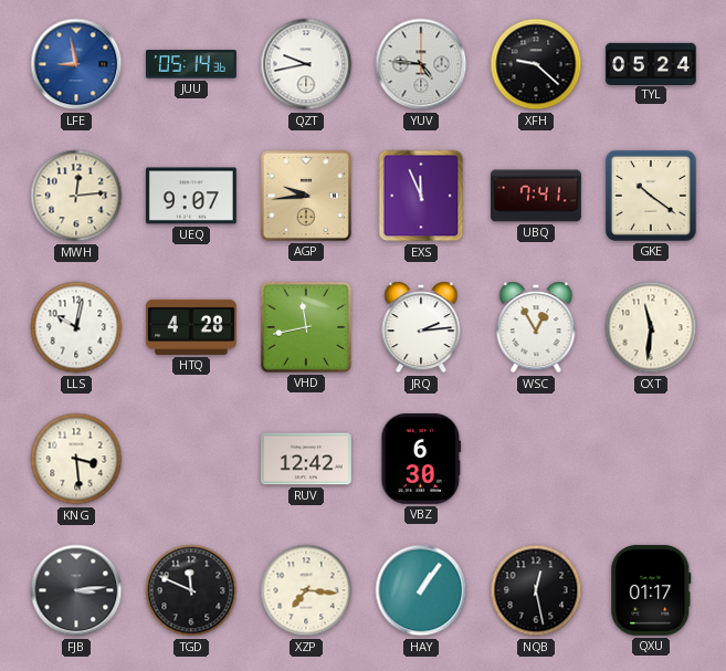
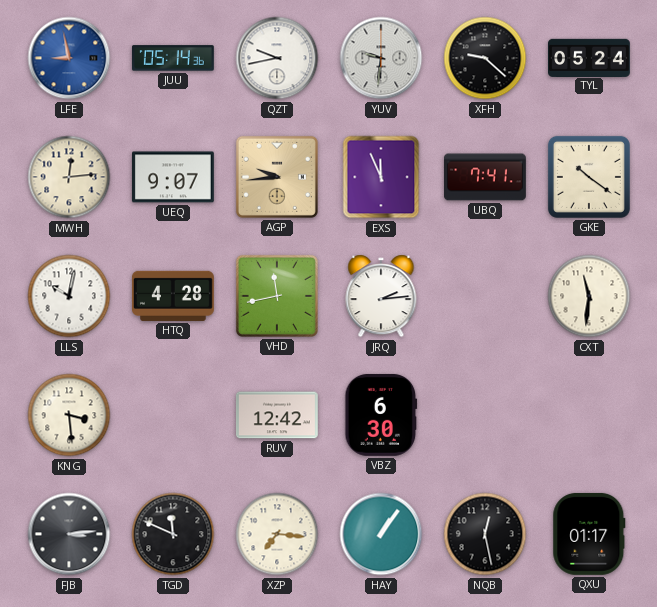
YUV: 4:46 -> 9:31
WSC: 12:55 -> none
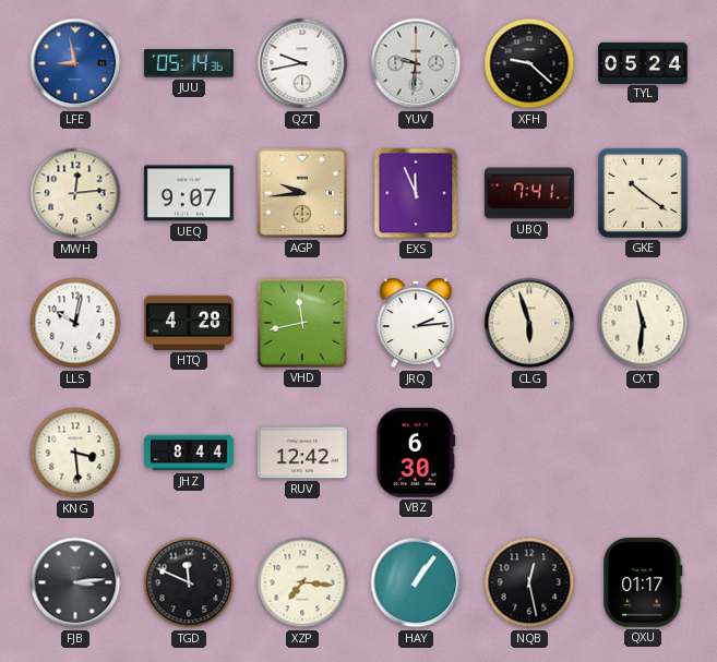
CLG: none -> 5:57
JHZ: none -> 8:44
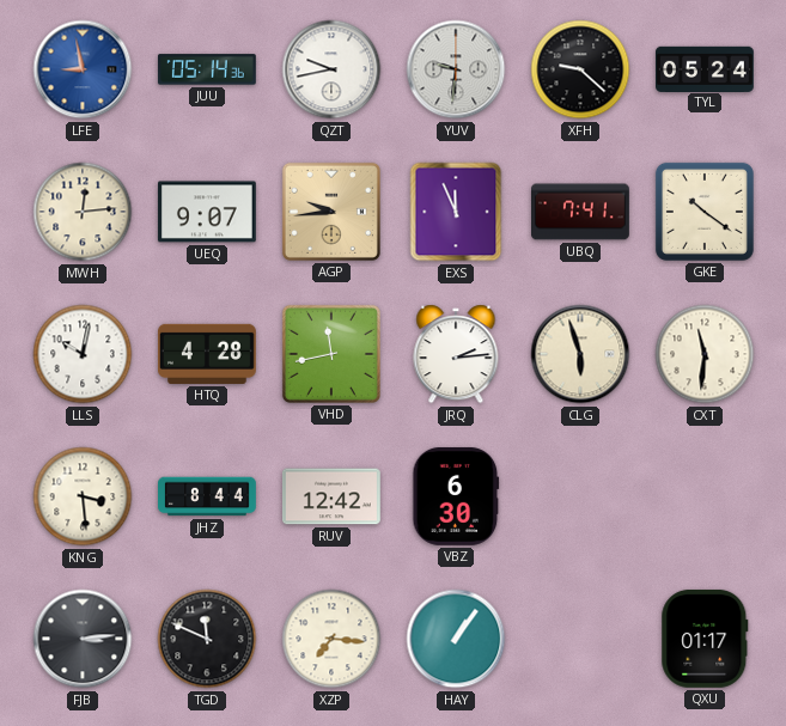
NQB: 12:28 -> none
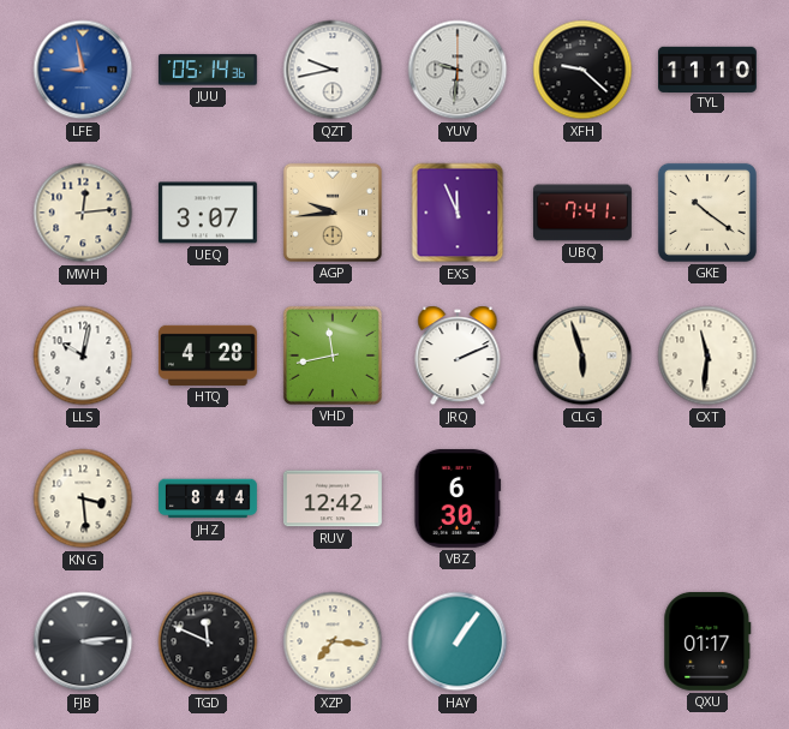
TYL: 05:24 -> 11:10
UEQ: 9:07 -> 3:07
JRQ: 2:14 -> 2:11
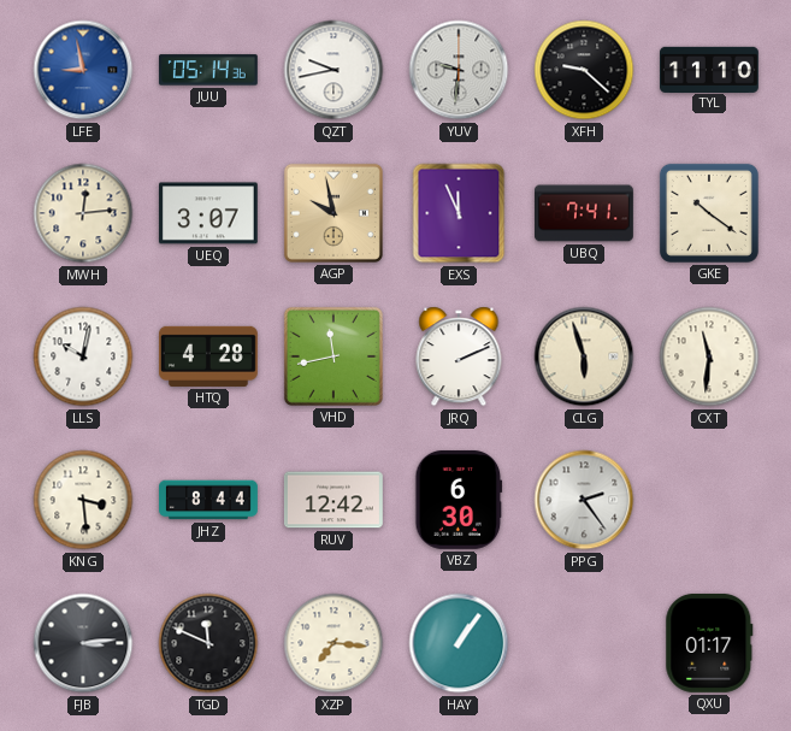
AGP: 9:44 -> 9:58
PPG: none -> 2:24
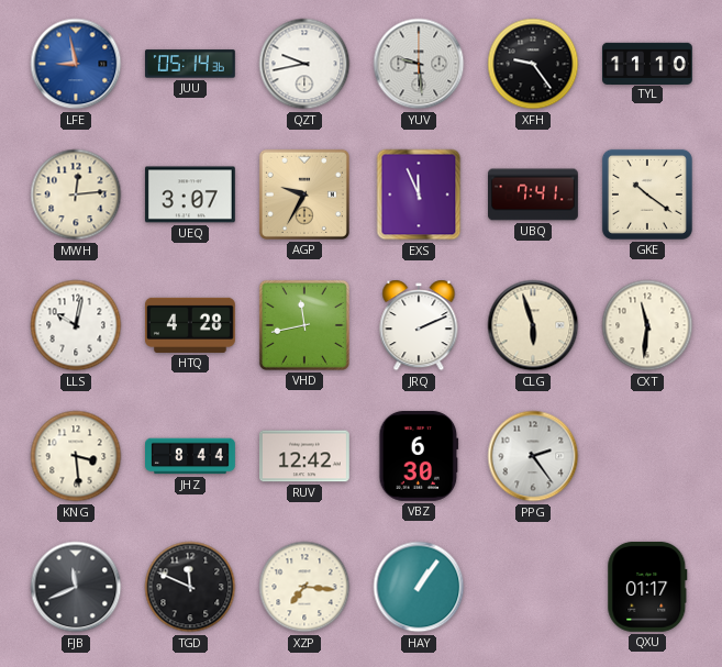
YUV: 9:31 -> 9:29
XFH: 9:22 -> 9:24
AGP: 9:58 -> 9:35
FJB: 3:14 -> 11:41
